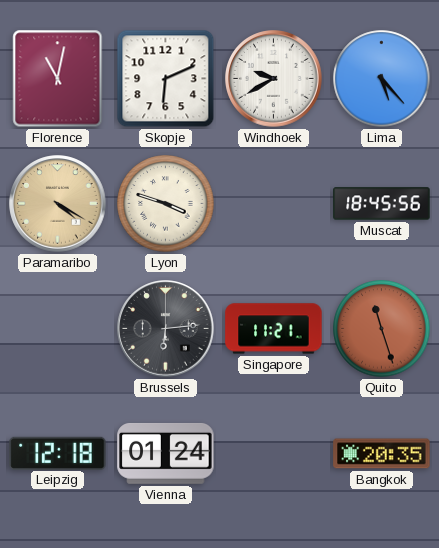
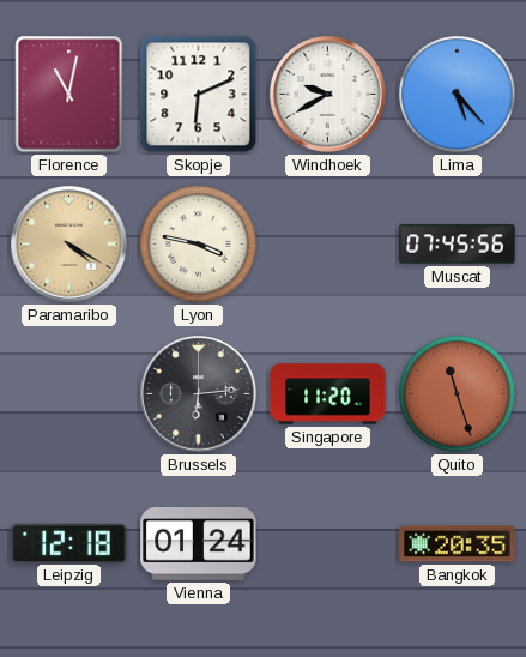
Lyon: 3:48 -> 3:47
Muscat: 18:45 -> 07:45
Singapore: 11:21 -> 11:20
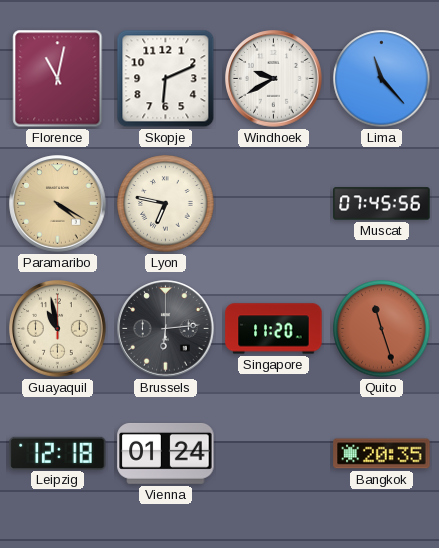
Lima: 5:23 -> 11:23
Lyon: 3:47 -> 6:47
Guayaquil: none -> 10:58
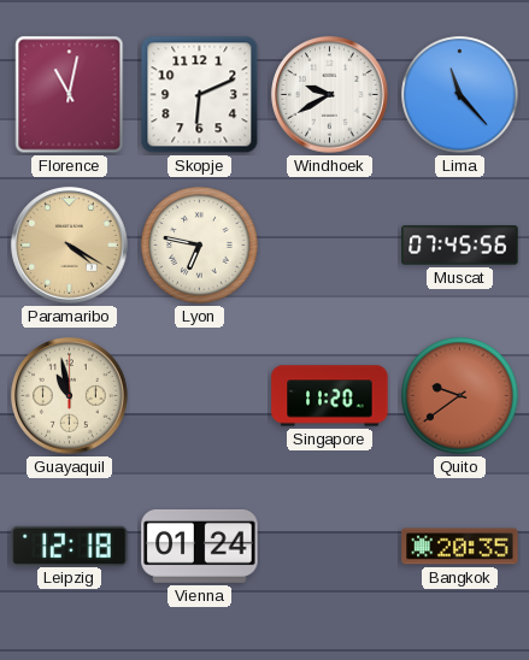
Brussels: 6:14 -> none
Quito: 11:27 -> 9:39
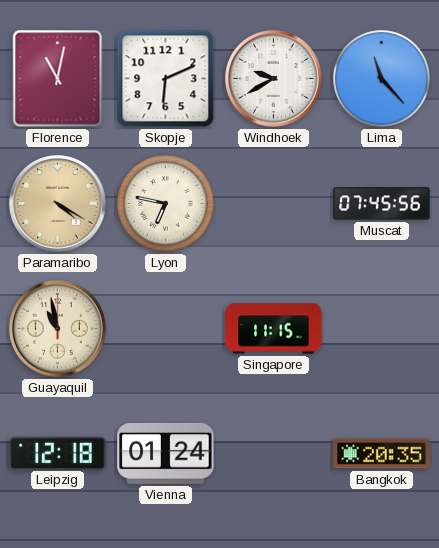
Singapore: 11:20 -> 11:15
Quito: 9:39 -> none
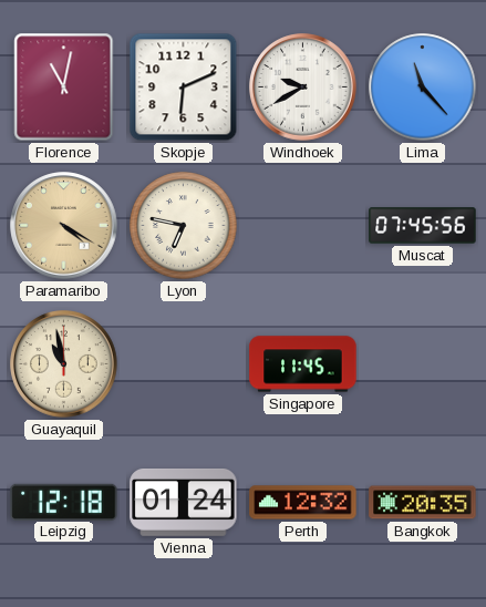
Singapore: 11:15 -> 11:45
Perth: none -> 12:32
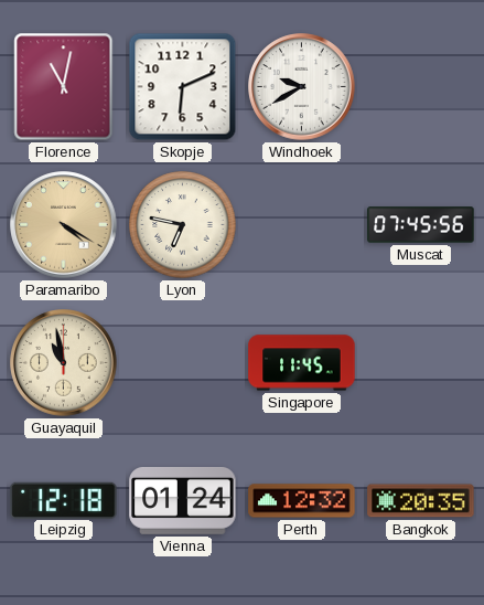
Lima: 11:23 -> none
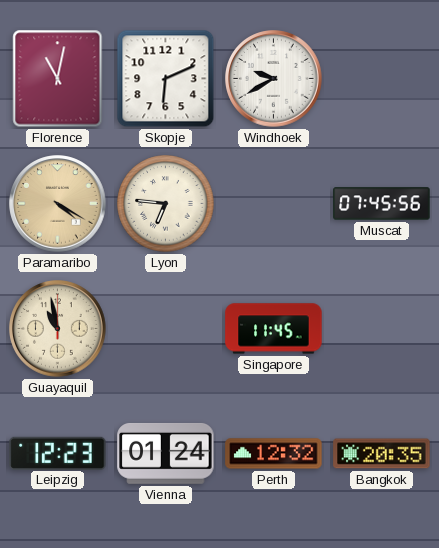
Lyon: 6:47 -> 6:46
Leipzig: 12:18 -> 12:23
